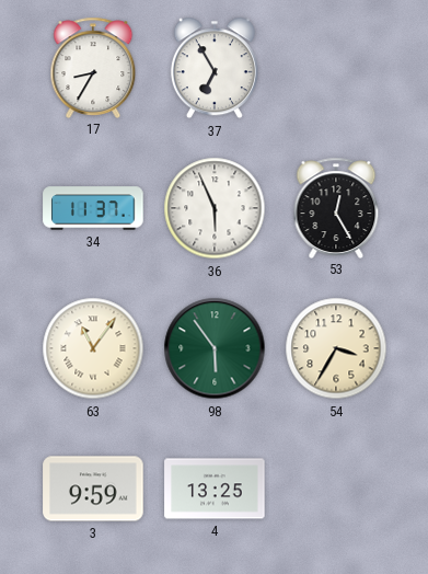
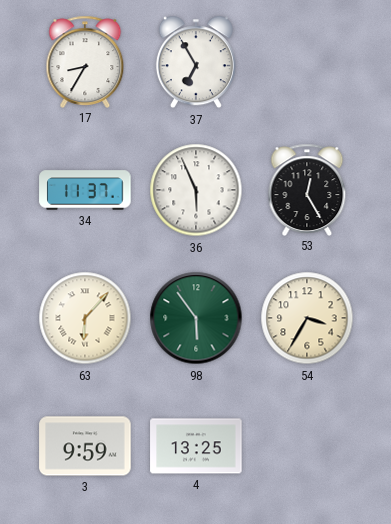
63: 11:06 -> 6:07
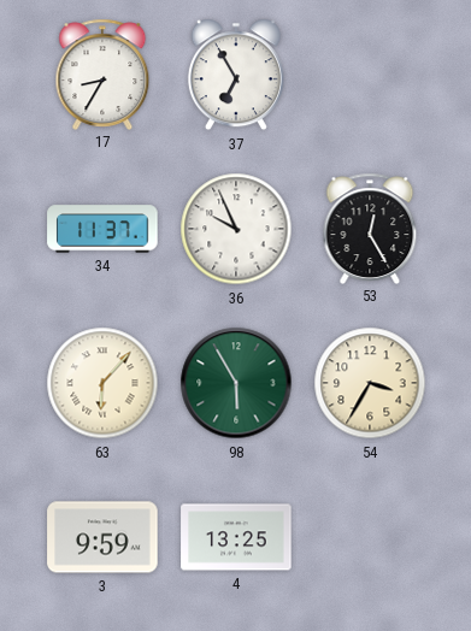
36: 5:56 -> 9:56
98: 5:54 -> 5:55
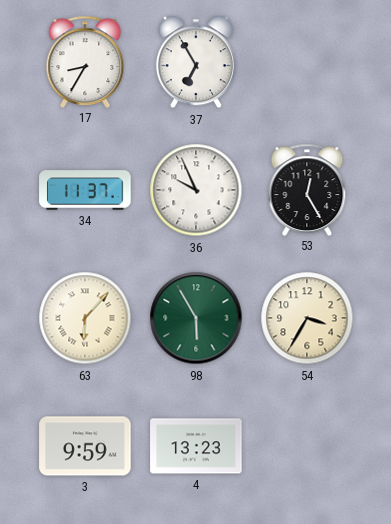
4: 13:25 -> 13:23
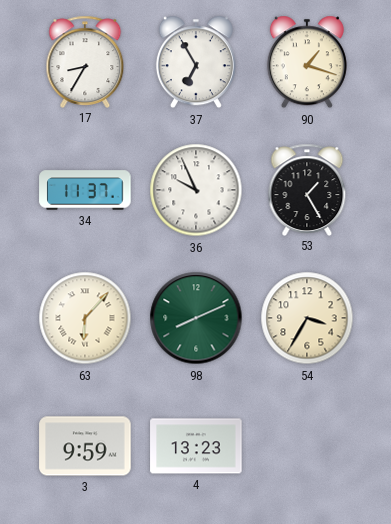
90: none -> 1:18
53: 12:25 -> 1:25
98: 5:55 -> 8:11
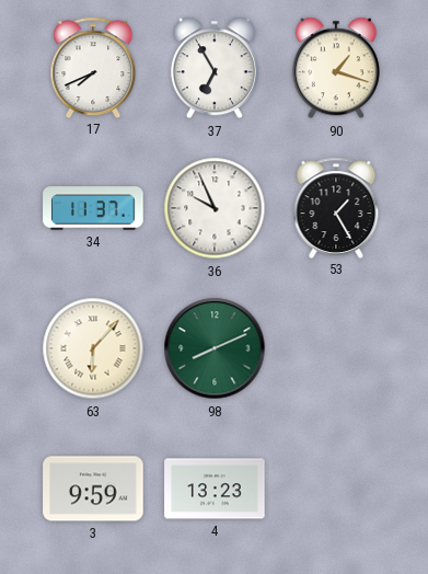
17: 8:35 -> 7:41
54: 3:35 -> none
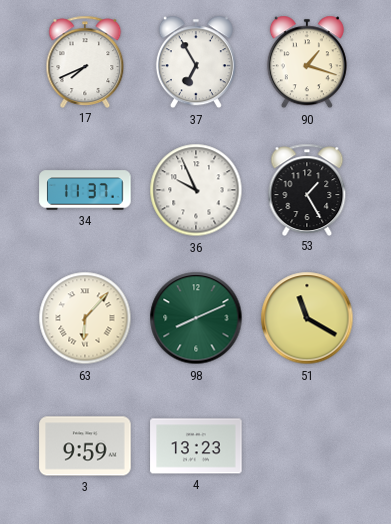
51: none -> 11:20
